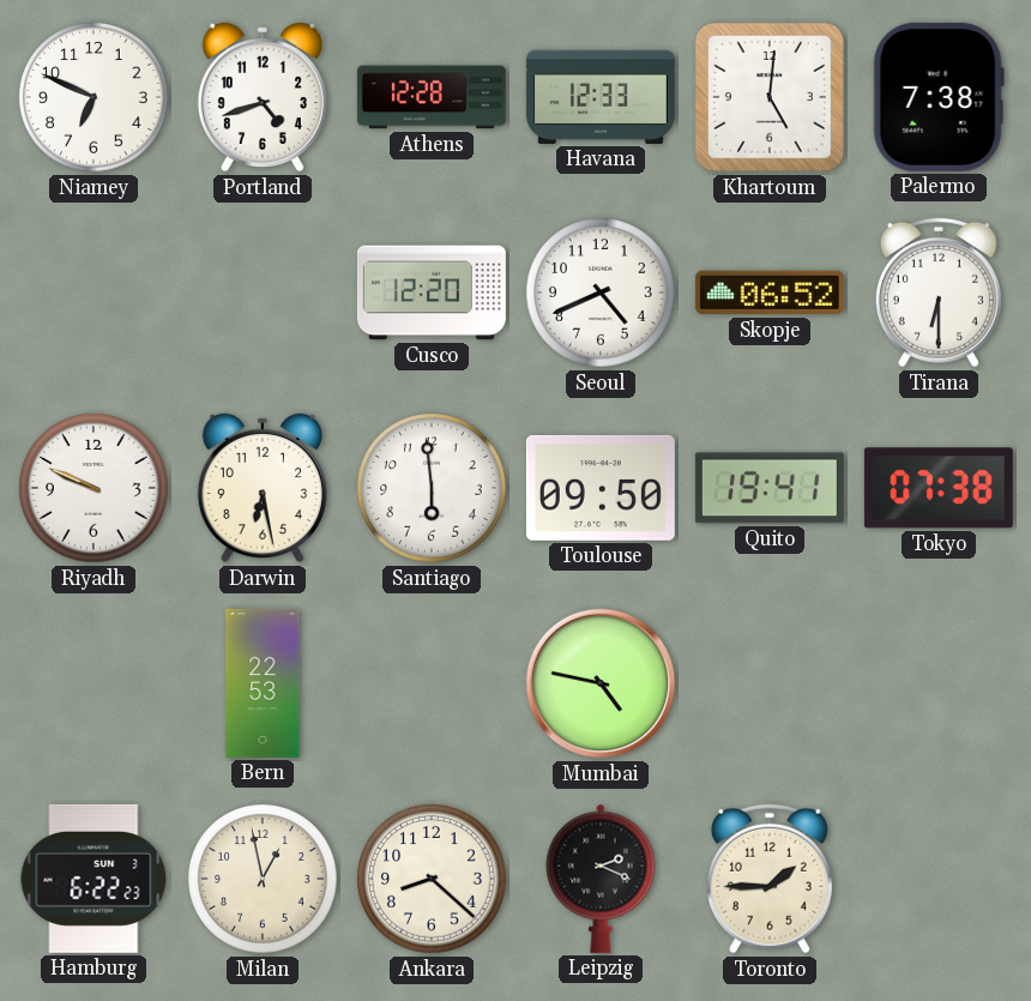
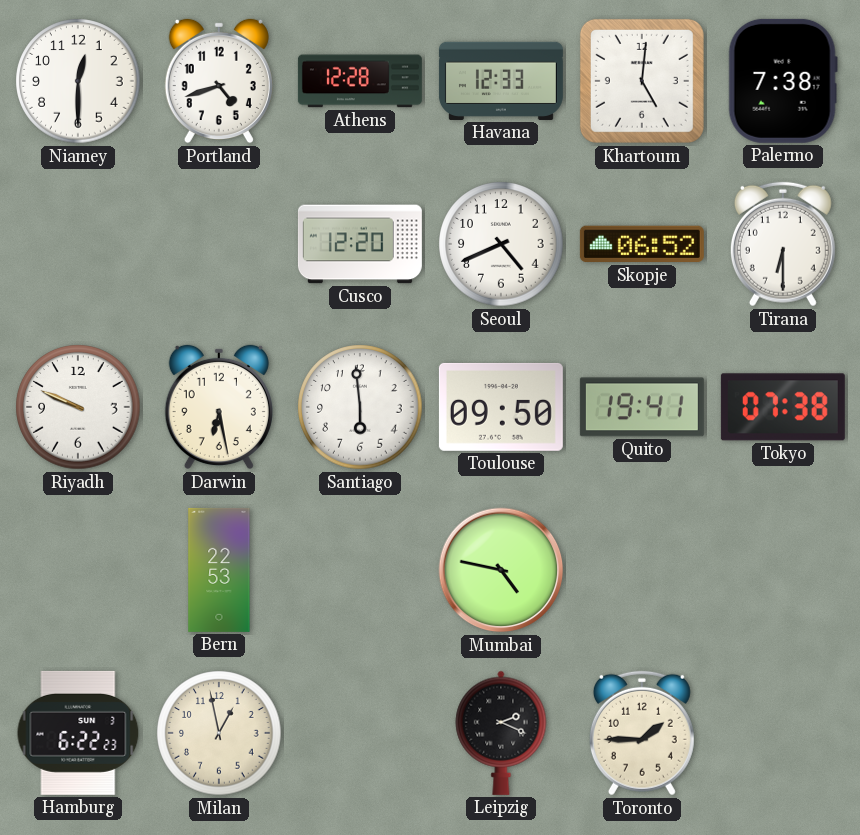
Niamey: 6:49 -> 12:30
Ankara: 8:22 -> none
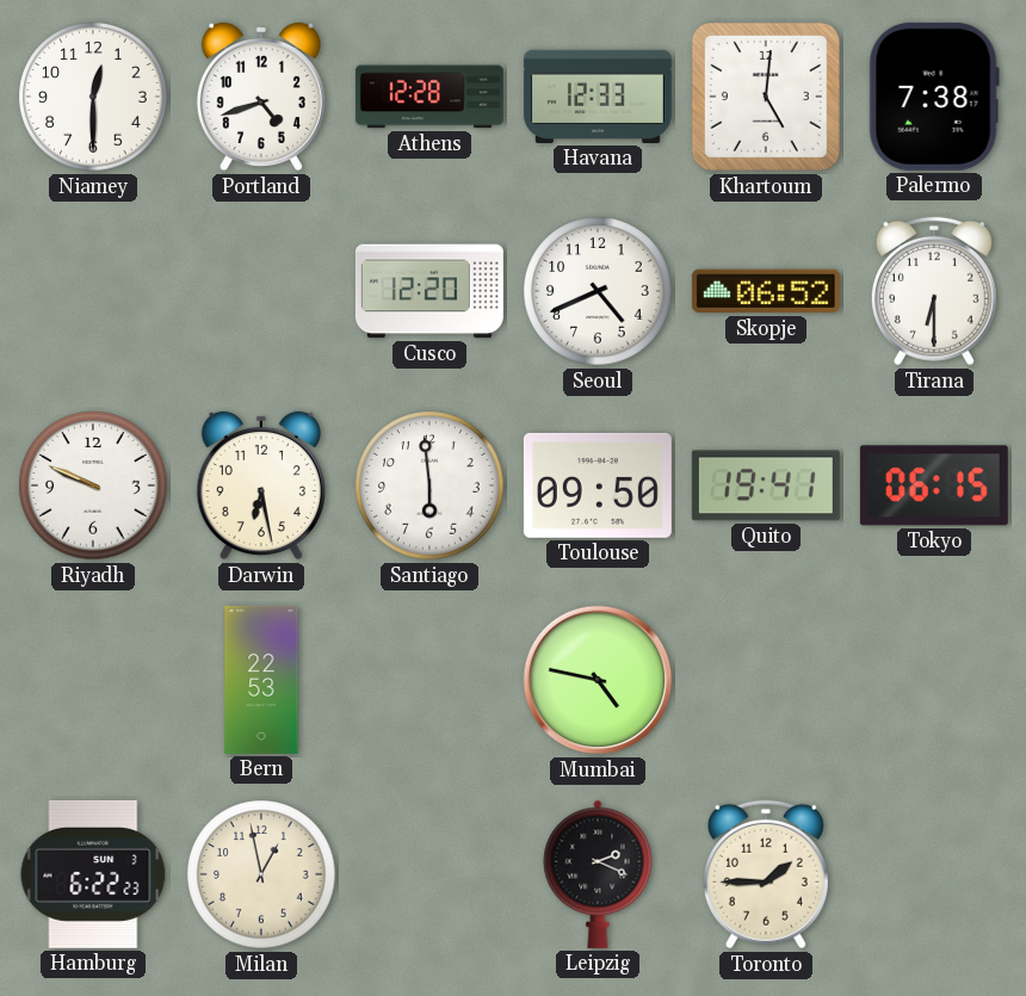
Tokyo: 07:38 -> 06:15
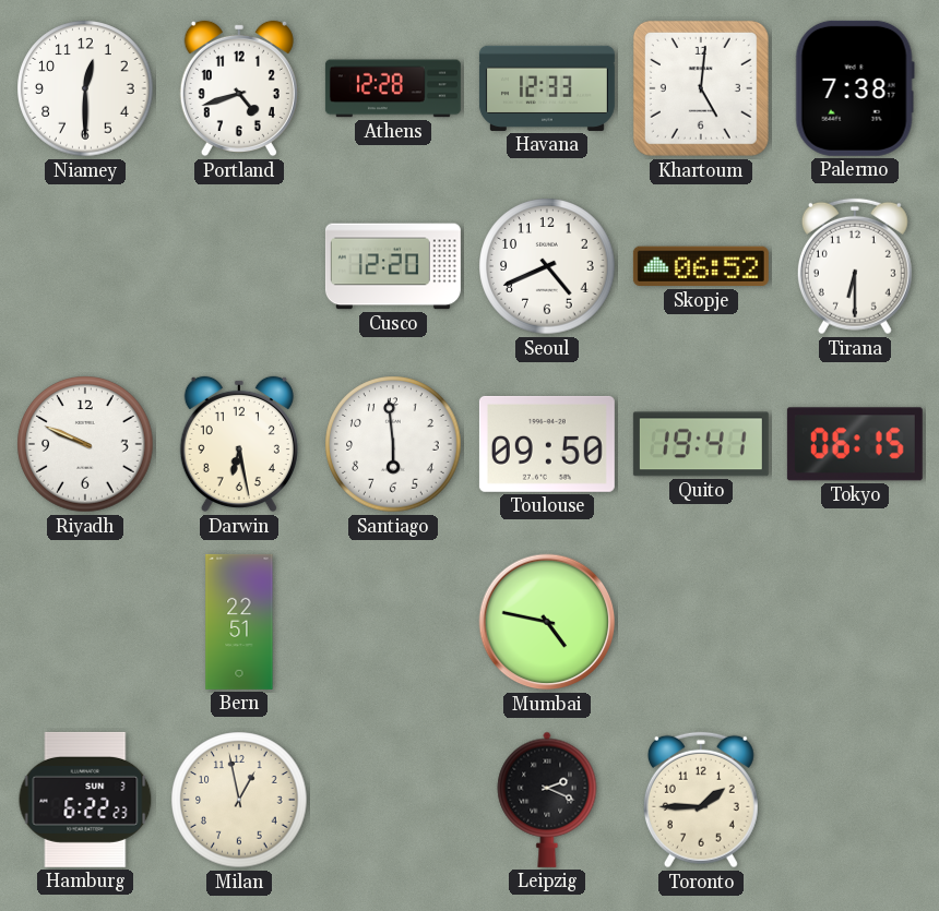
Bern: 22:53 -> 22:51
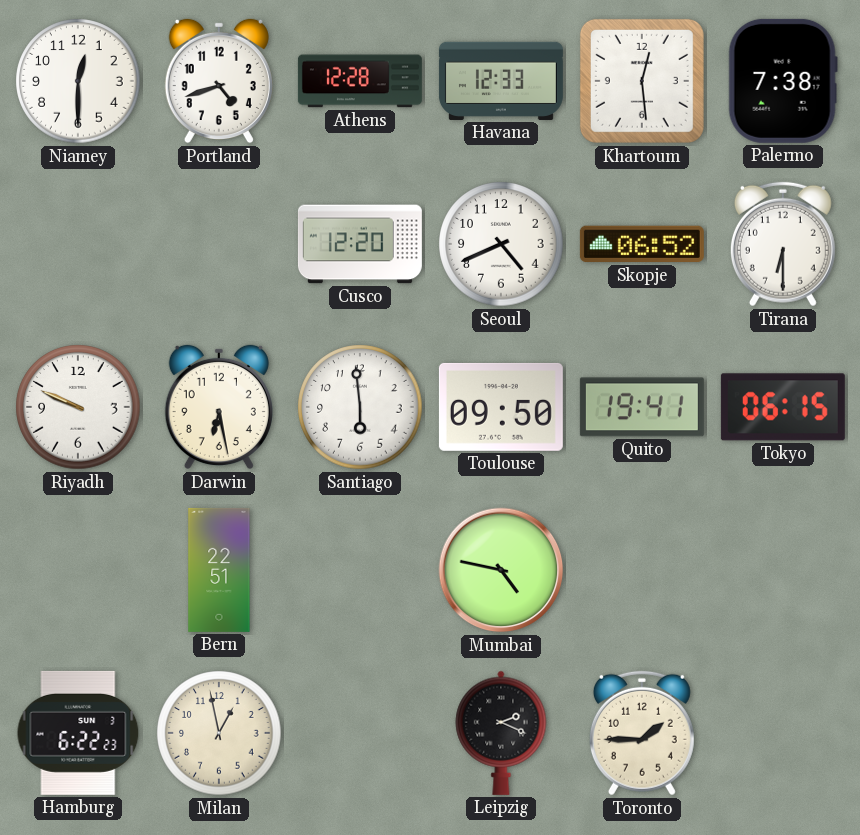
Khartoum: 5:01 -> 12:29
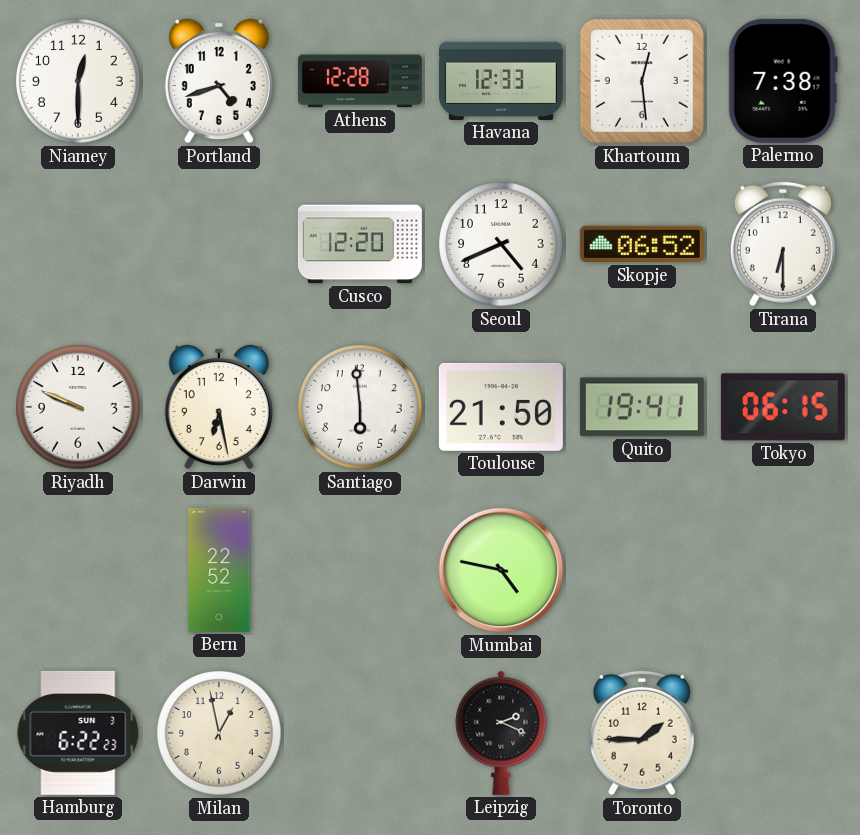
Toulouse: 09:50 -> 21:50
Bern: 22:51 -> 22:52
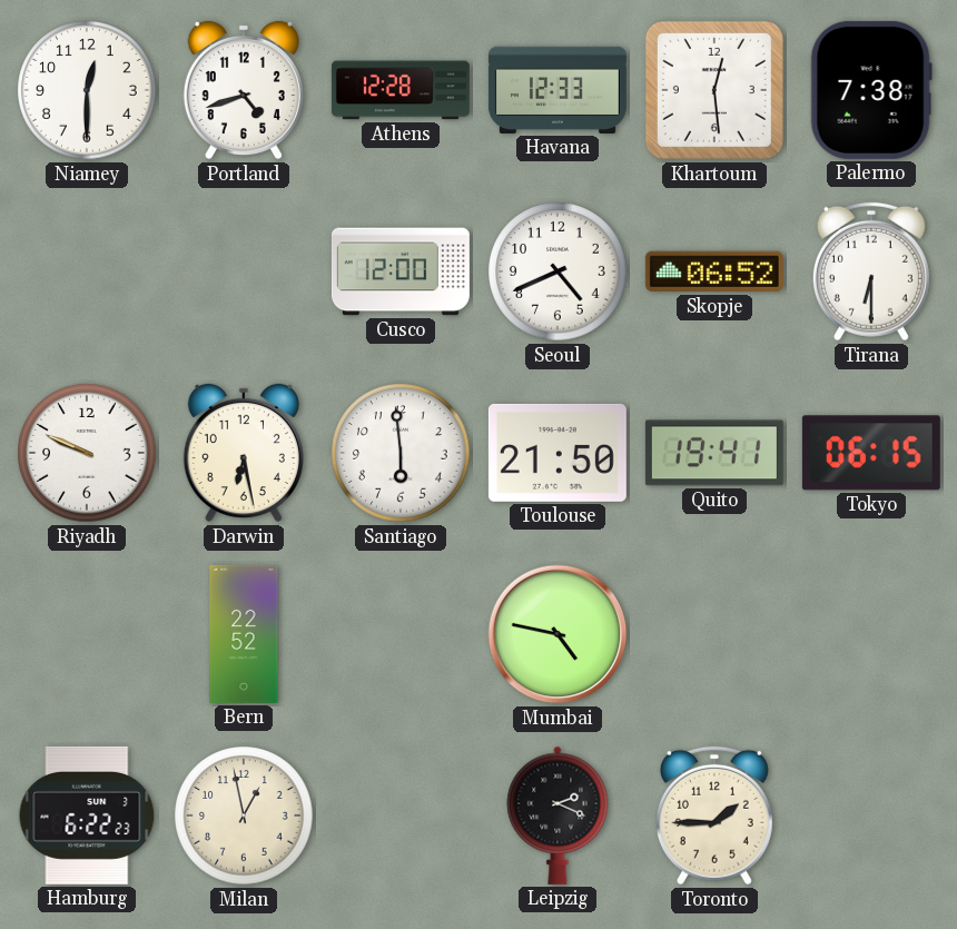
Cusco: 12:20 -> 12:00
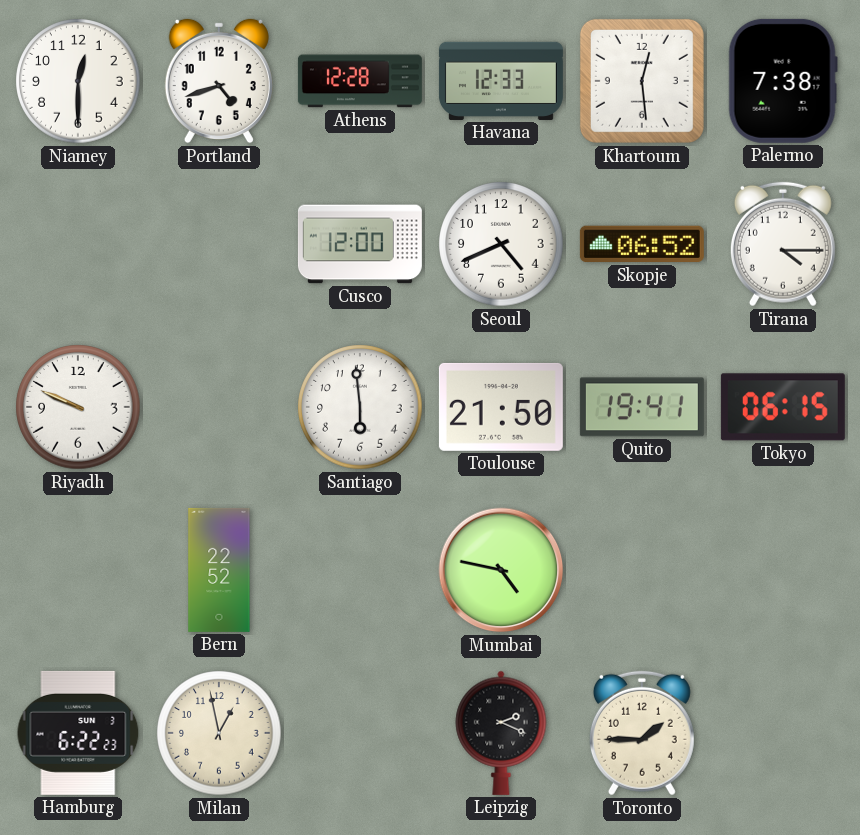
Tirana: 6:30 -> 4:15
Darwin: 6:28 -> none
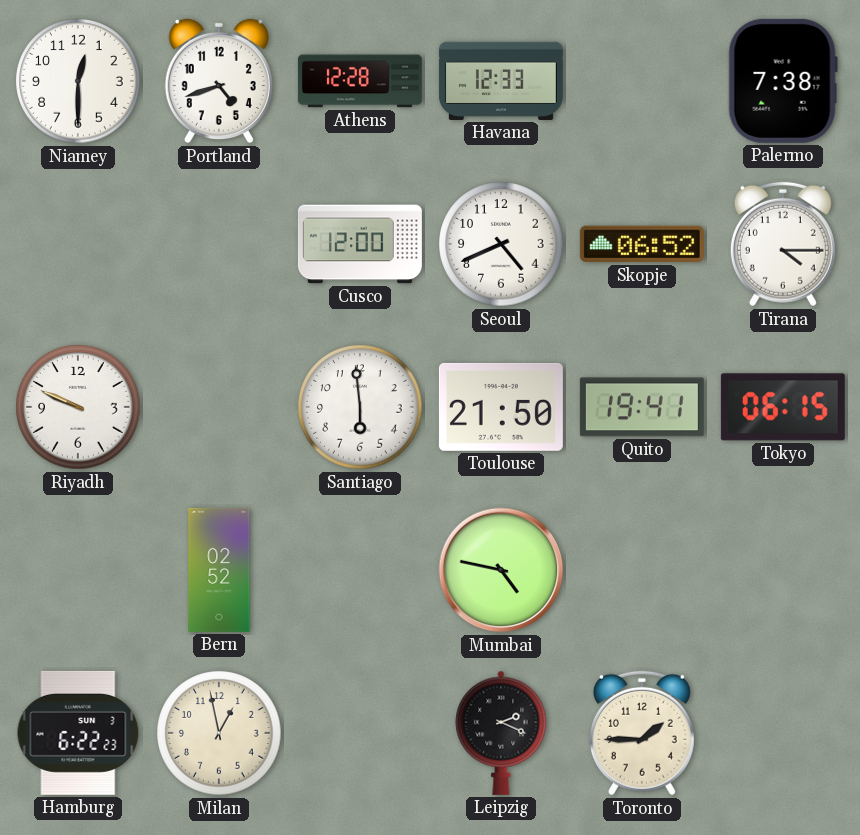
Khartoum: 12:29 -> none
Bern: 22:52 -> 02:52
